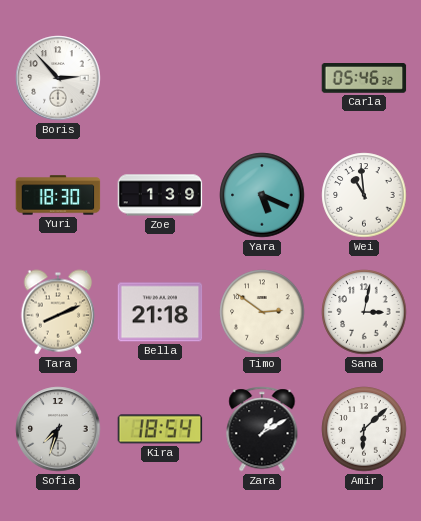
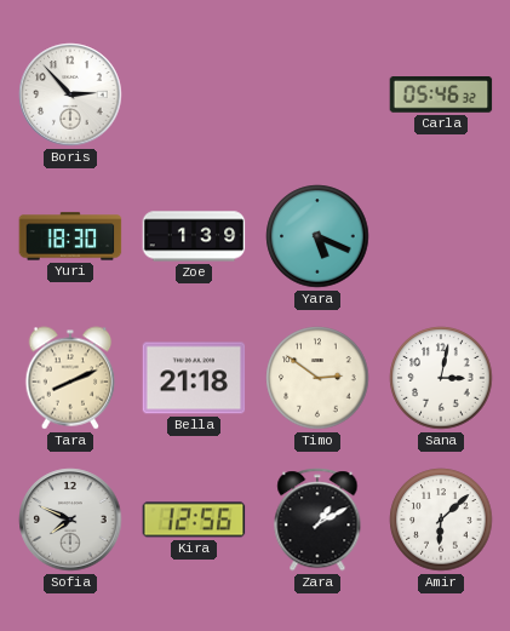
Wei: 10:59 -> none
Sofia: 7:33 -> 7:49
Kira: 18:54 -> 12:56
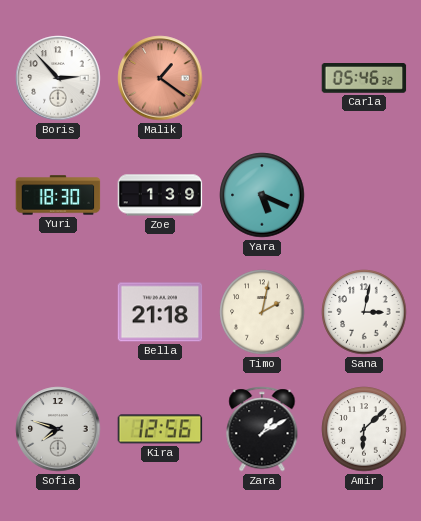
Malik: none -> 1:21
Tara: 8:11 -> none
Timo: 2:51 -> 2:02
Sofia: 7:49 -> 7:48
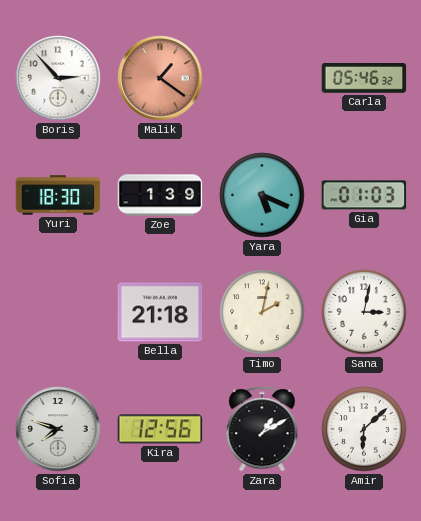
Gia: none -> 01:03
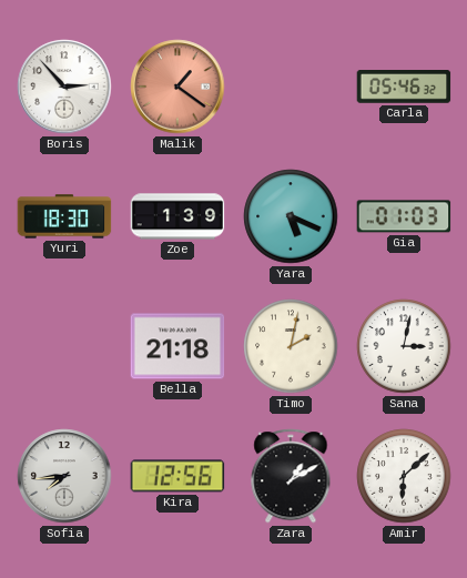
Sofia: 7:48 -> 7:44
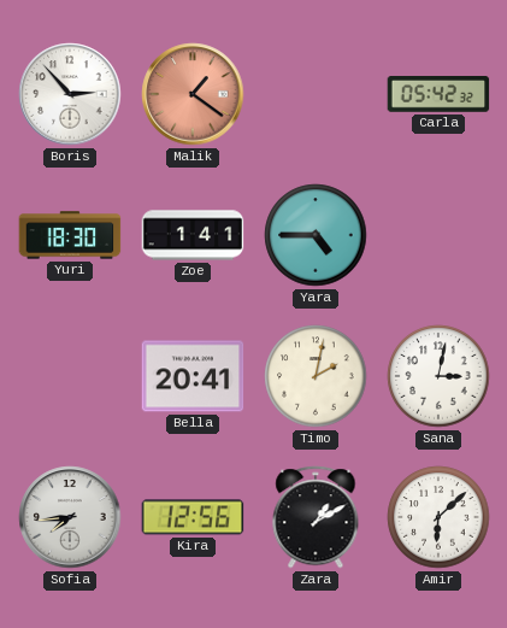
Carla: 05:46 -> 05:42
Zoe: 1:39 -> 1:41
Yara: 5:19 -> 4:45
Gia: 01:03 -> none
Bella: 21:18 -> 20:41
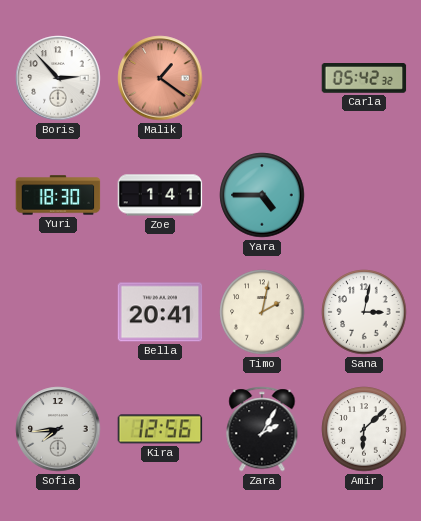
Zara: 1:10 -> 2:05
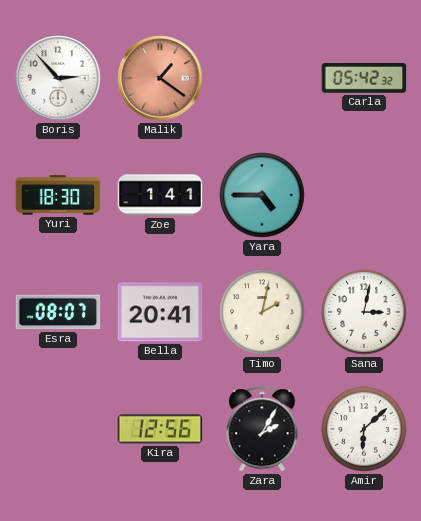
Esra: none -> 08:07
Sofia: 7:44 -> none
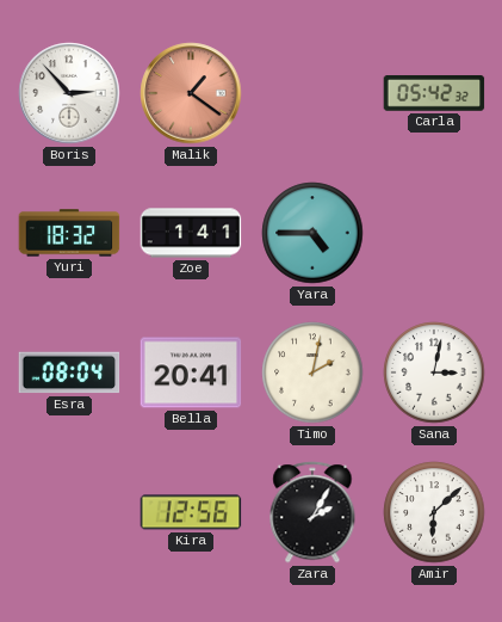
Yuri: 18:30 -> 18:32
Esra: 08:07 -> 08:04
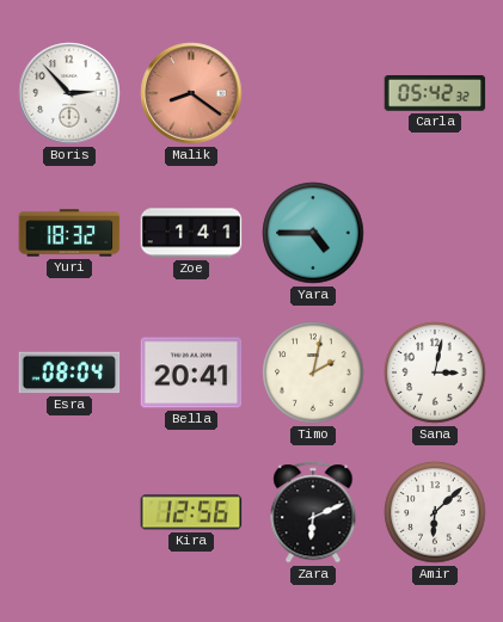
Malik: 1:21 -> 8:21
Zara: 2:05 -> 6:11
